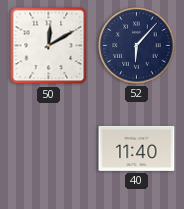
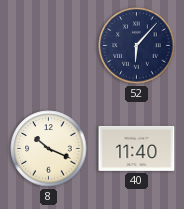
50: 12:10 -> none
8: none -> 10:19
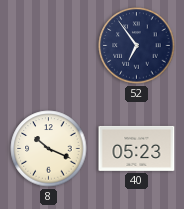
52: 6:07 -> 6:54
40: 11:40 -> 05:23
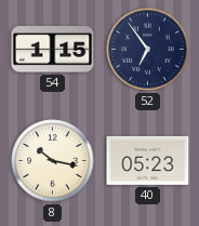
54: none -> 1:15
8: 10:19 -> 10:17
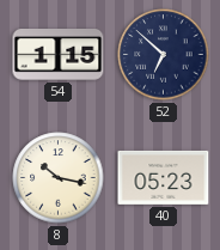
52: 6:54 -> 6:52
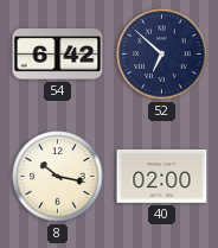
54: 1:15 -> 6:42
40: 05:23 -> 02:00
